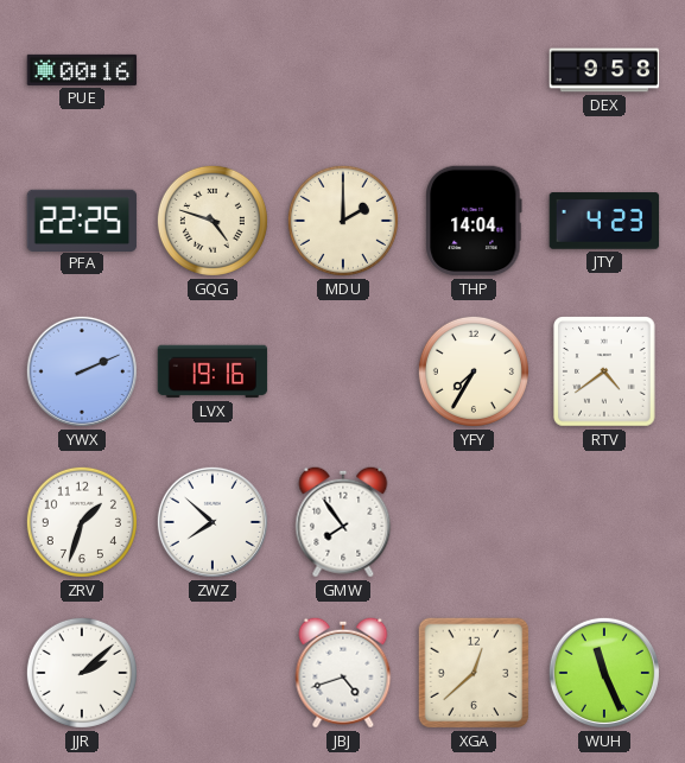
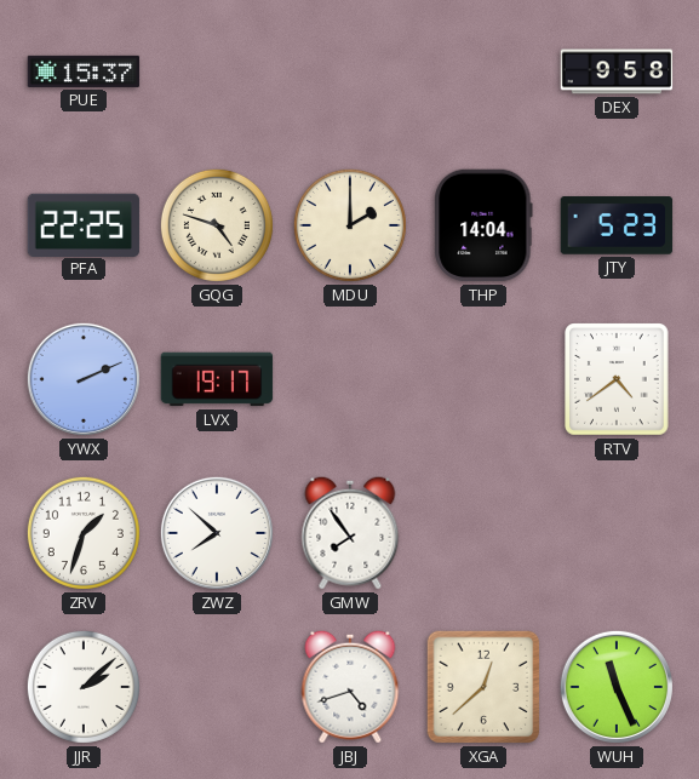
PUE: 00:16 -> 15:37
JTY: 4:23 -> 5:23
LVX: 19:16 -> 19:17
YFY: 7:35 -> none
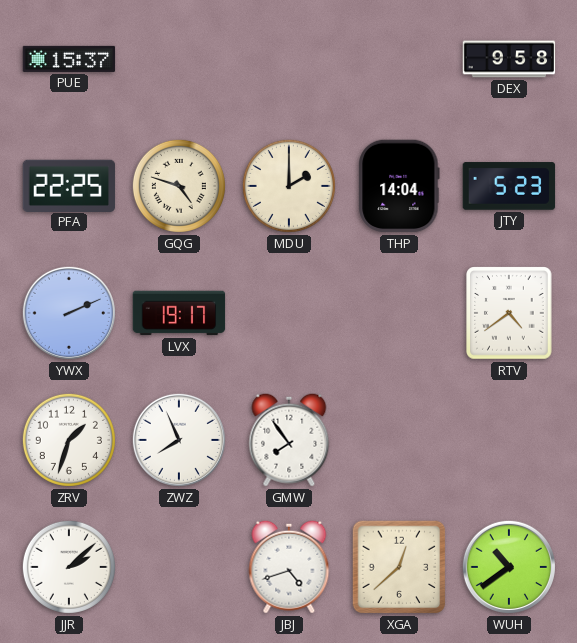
ZWZ: 7:52 -> 7:56
WUH: 11:26 -> 10:39
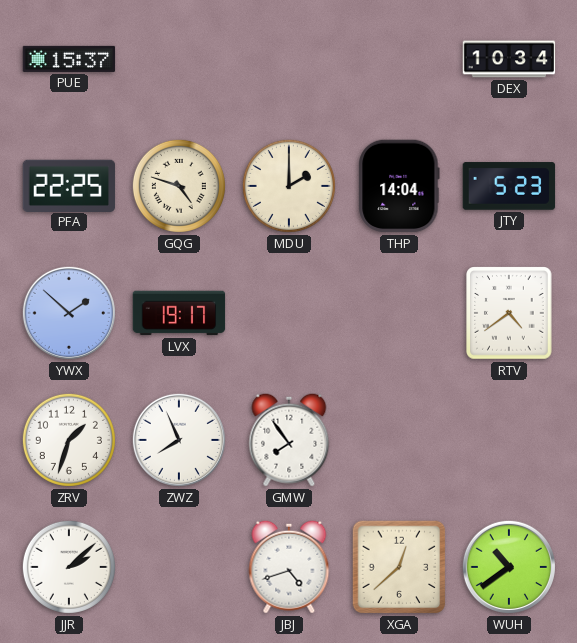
DEX: 9:58 -> 10:34
YWX: 2:11 -> 1:52
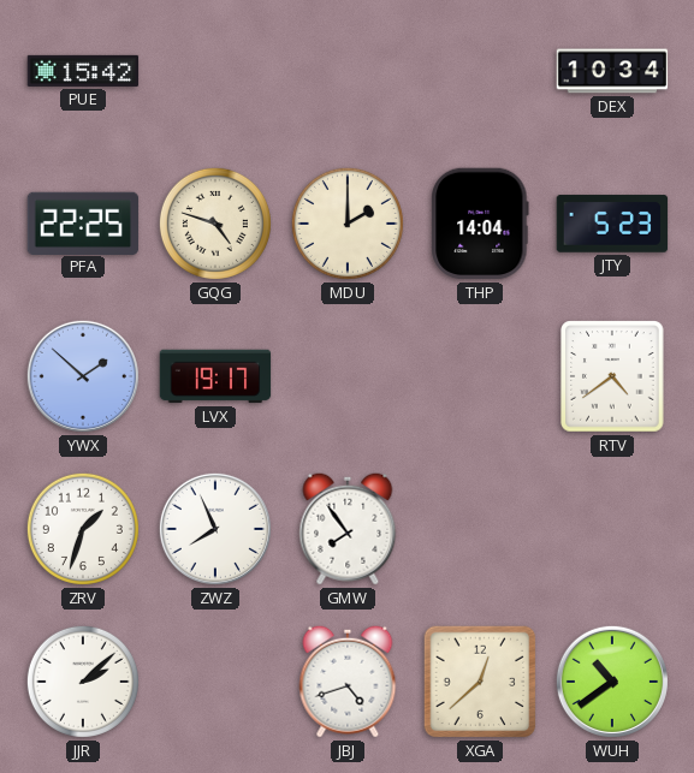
PUE: 15:37 -> 15:42
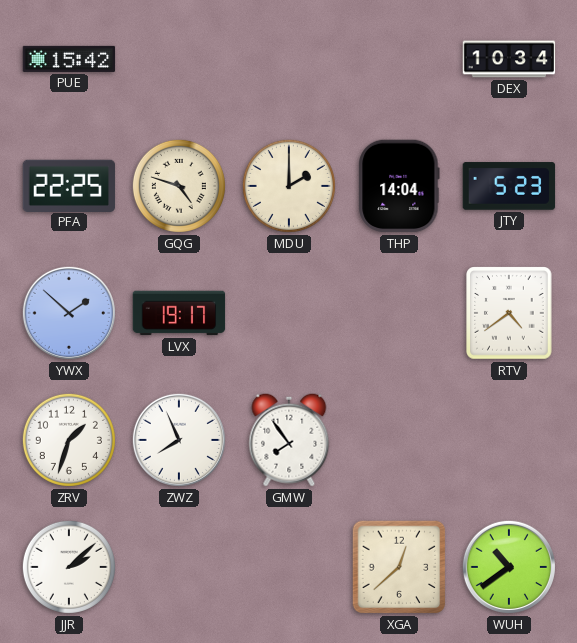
JBJ: 4:42 -> none
